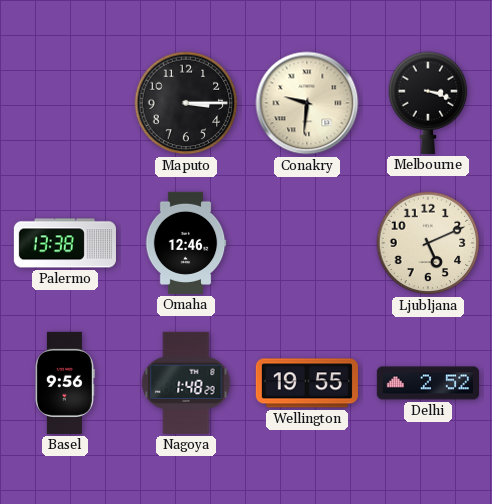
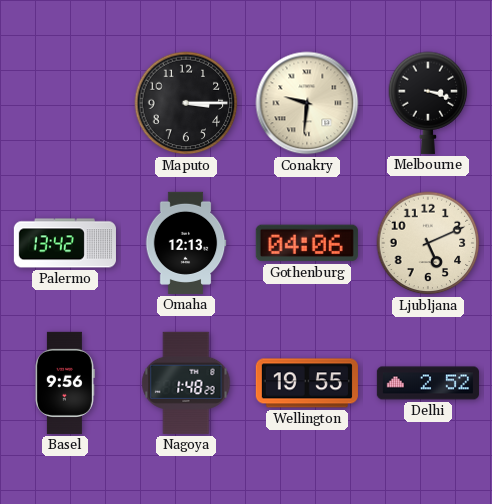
Palermo: 13:38 -> 13:42
Omaha: 12:46 -> 12:13
Gothenburg: none -> 04:06
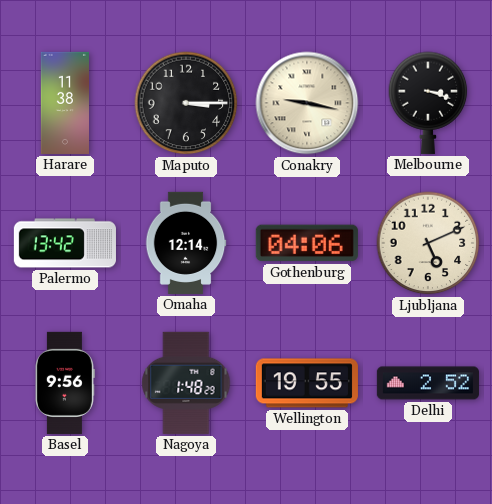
Harare: none -> 11:38
Conakry: 9:31 -> 9:17
Omaha: 12:13 -> 12:14
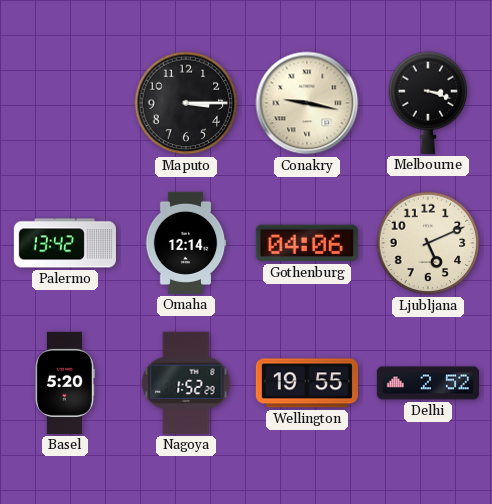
Harare: 11:38 -> none
Basel: 9:56 -> 5:20
Nagoya: 1:48 -> 1:52
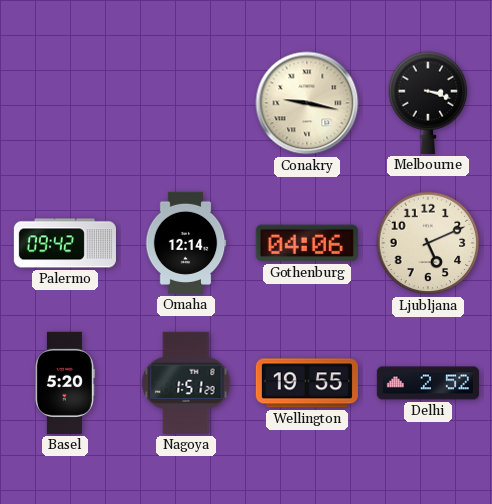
Maputo: 3:15 -> none
Palermo: 13:42 -> 09:42
Nagoya: 1:52 -> 1:51
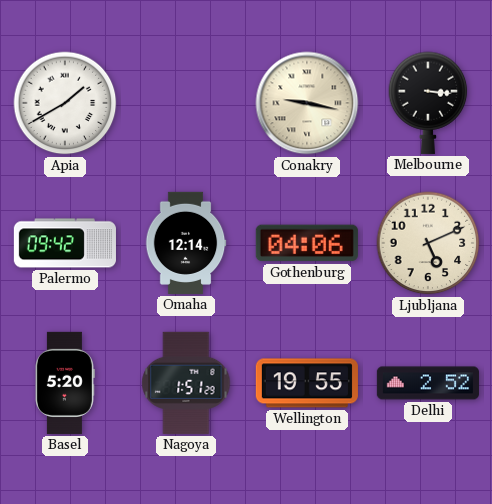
Apia: none -> 1:40
Melbourne: 3:18 -> 3:16
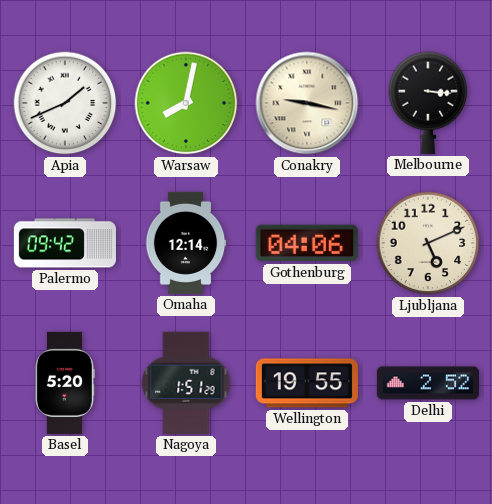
Apia: 1:40 -> 1:41
Warsaw: none -> 8:02
